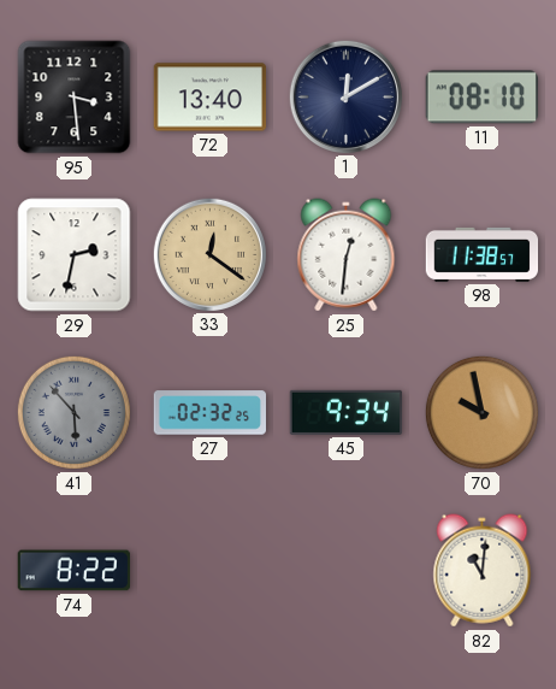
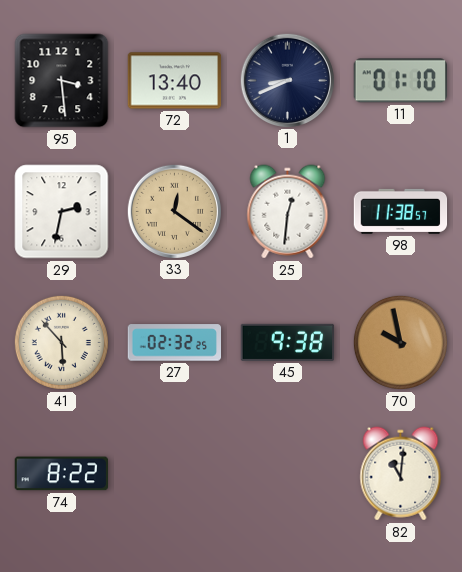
1: 12:10 -> 8:41
11: 08:10 -> 01:10
41 dial: grey -> cream
45: 9:34 -> 9:38
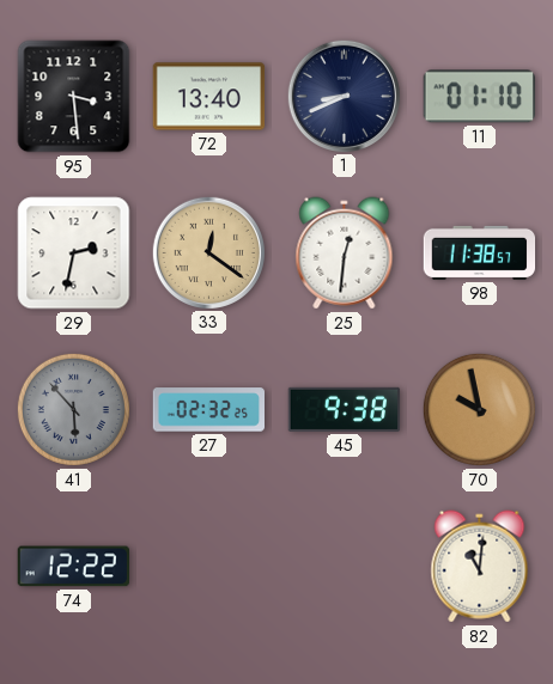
41 dial: cream -> grey
74: 8:22 -> 12:22
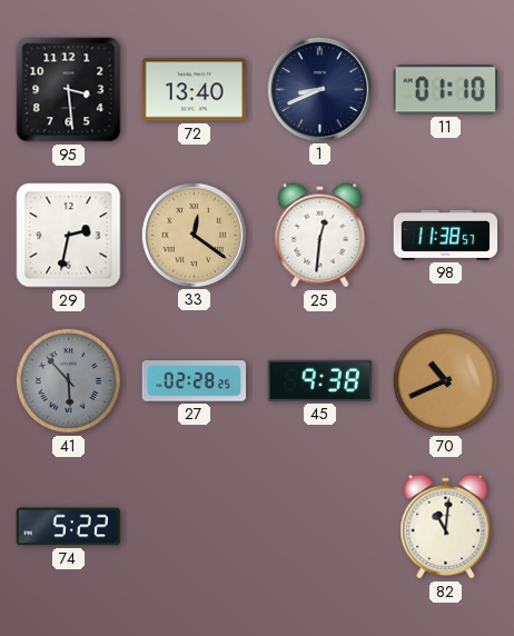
27: 02:32 -> 02:28
70: 9:58 -> 10:41
74: 12:22 -> 5:22
